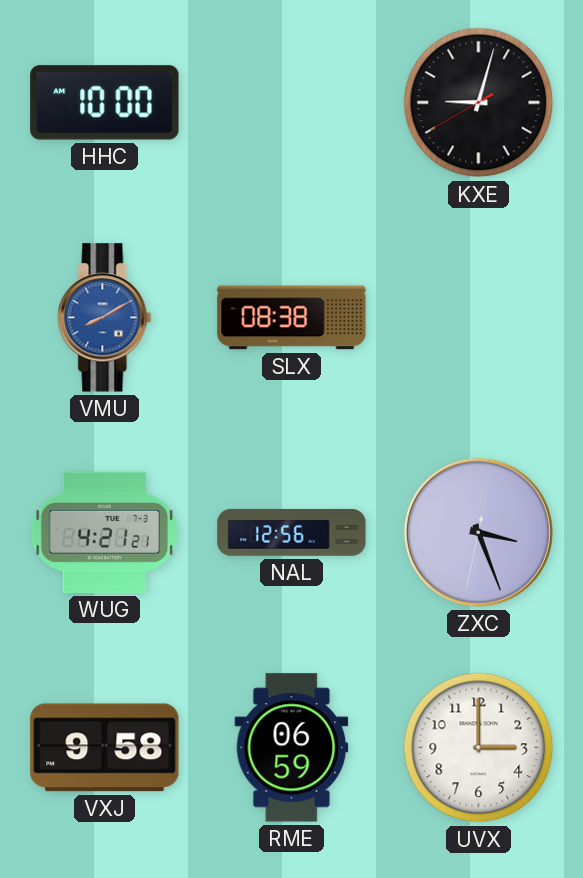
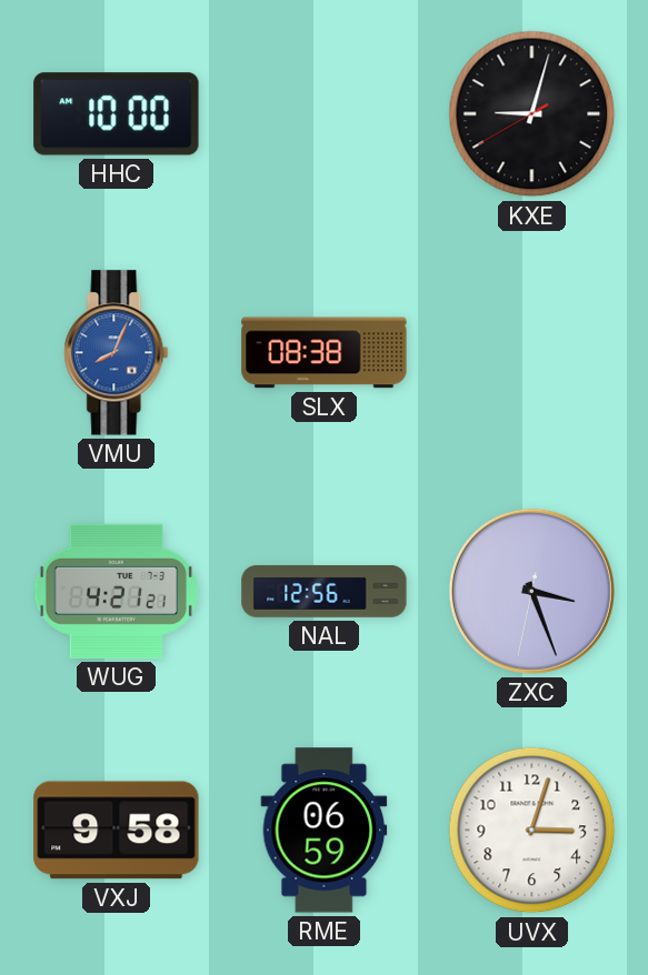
VMU: 8:10 -> 8:04
UVX: 3:00 -> 3:03
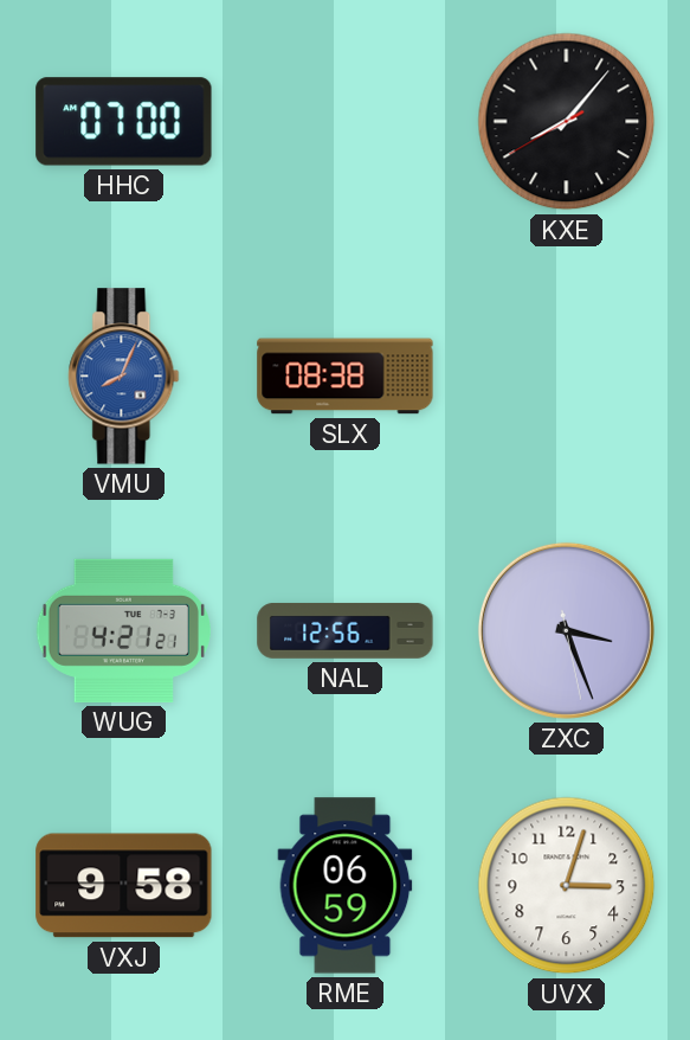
HHC: 10:00 -> 07:00
KXE: 9:02 -> 8:06
ZXC: 3:26:32 -> 3:26:28
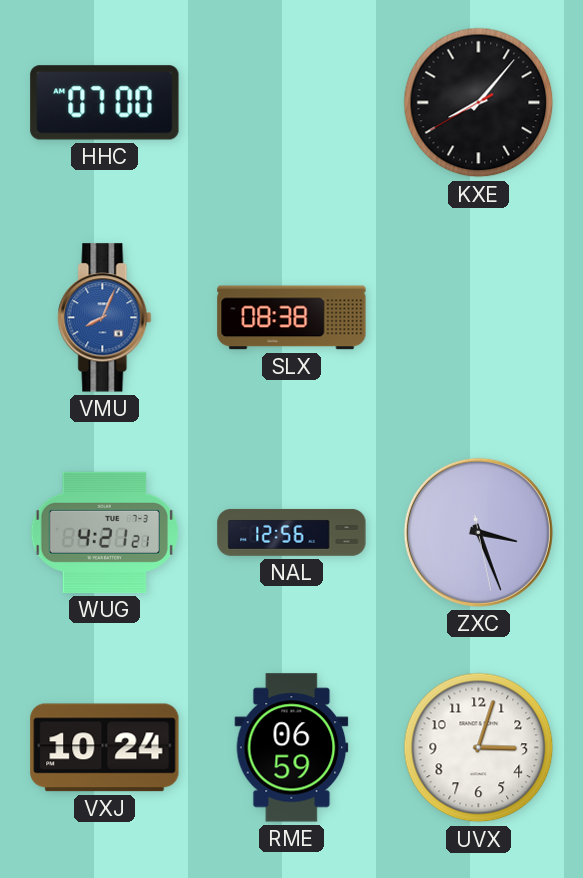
VXJ: 9:58 -> 10:24
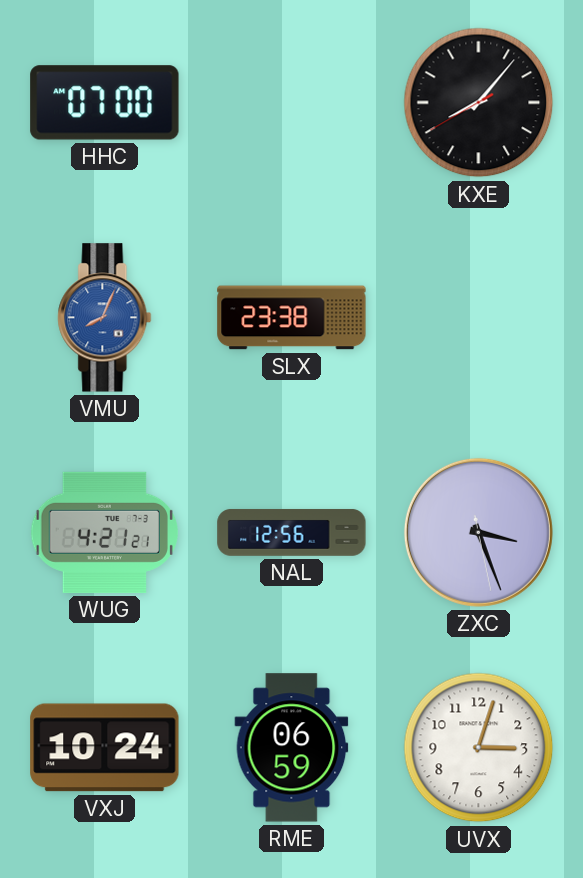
SLX: 08:38 -> 23:38
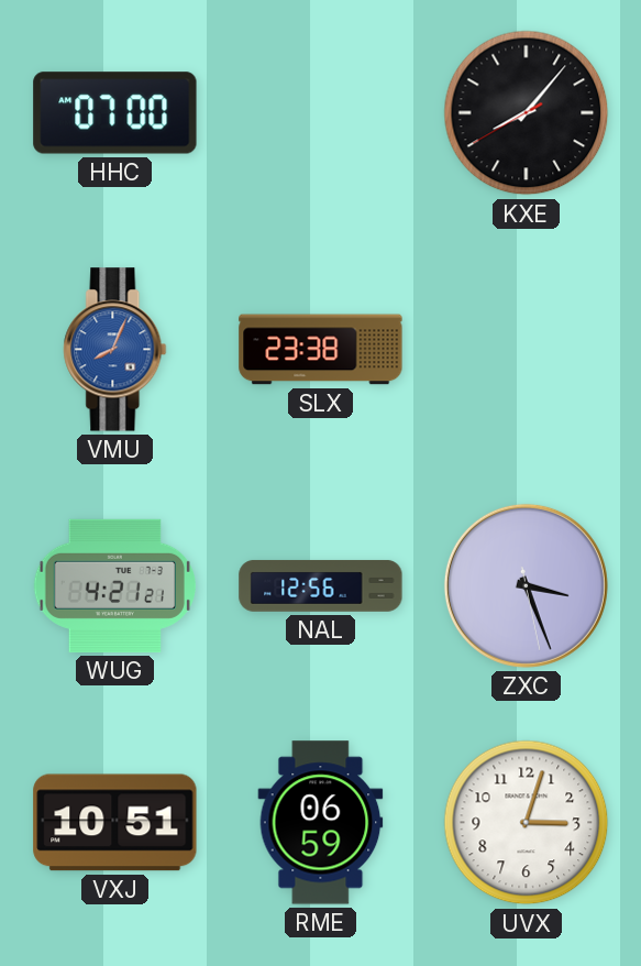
VXJ: 10:24 -> 10:51
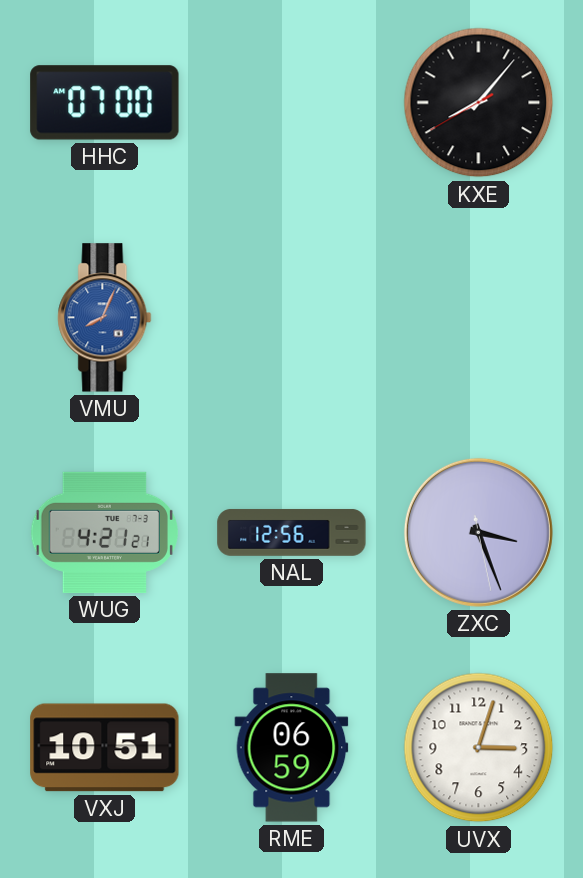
SLX: 23:38 -> none
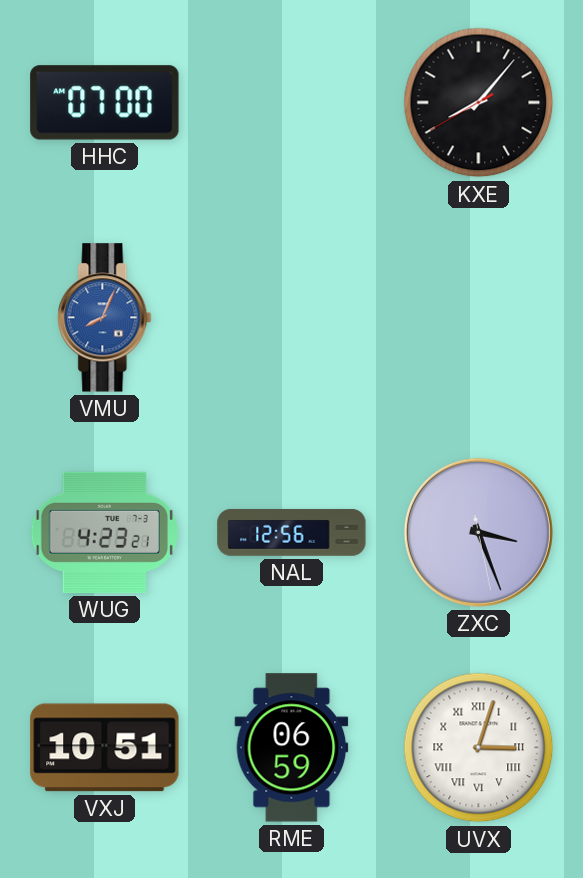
WUG: 4:21 -> 4:23
UVX numerals: Arabic -> Roman
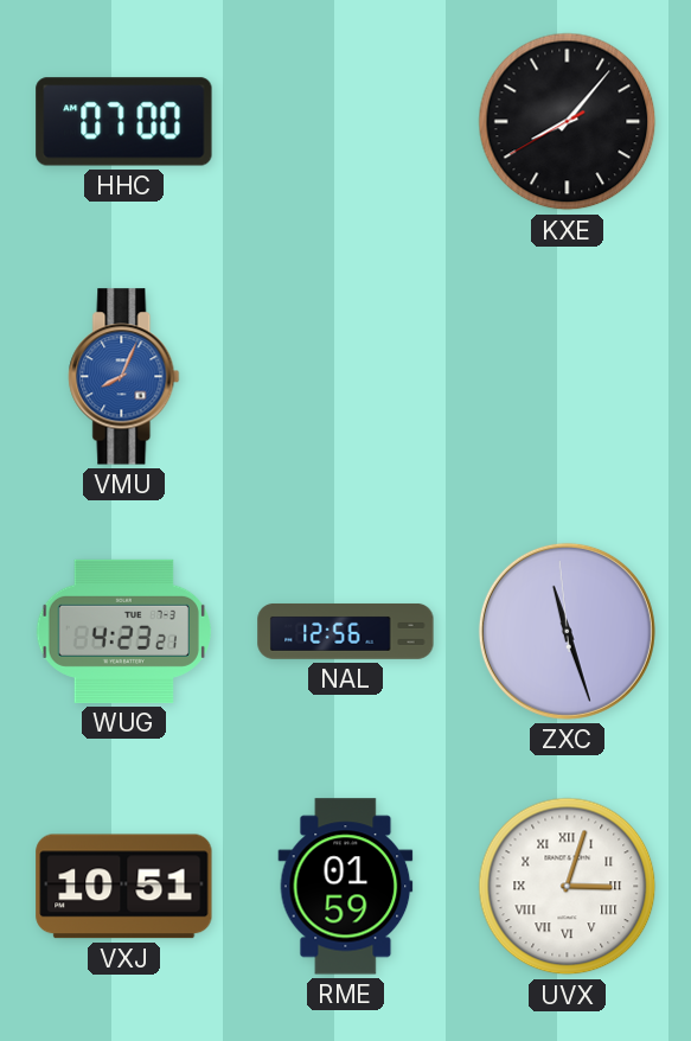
ZXC: 3:26 -> 11:26
RME: 06:59 -> 01:59
